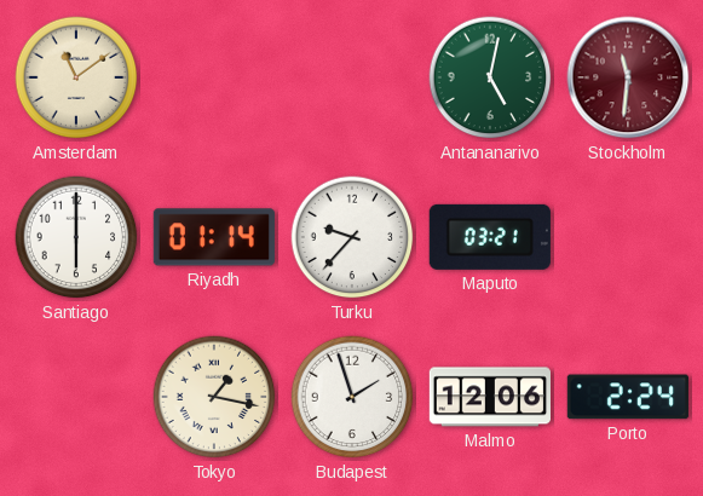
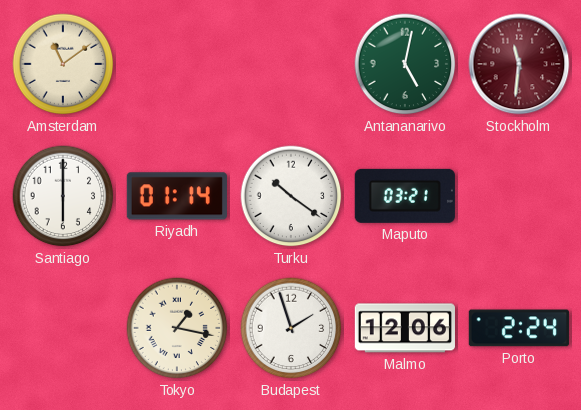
Turku: 9:37 -> 10:21
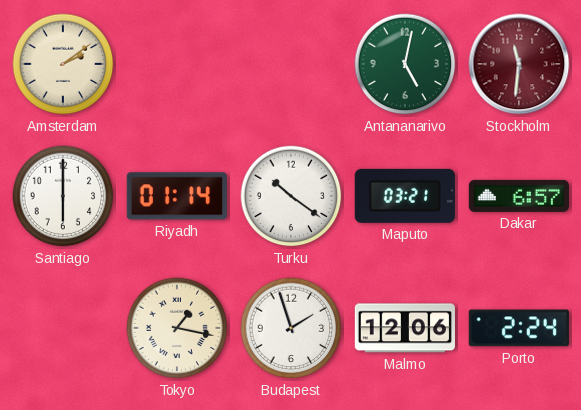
Amsterdam: 11:09 -> 2:09
Dakar: none -> 6:57
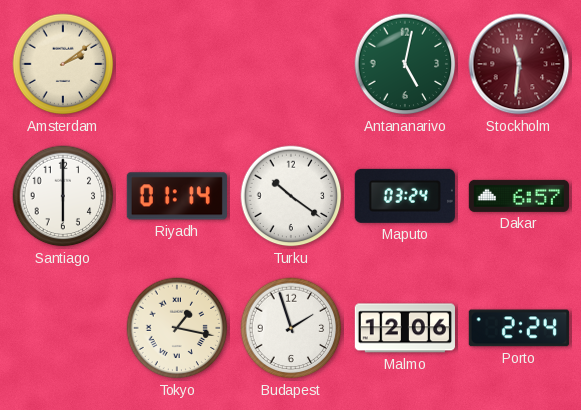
Maputo: 03:21 -> 03:24
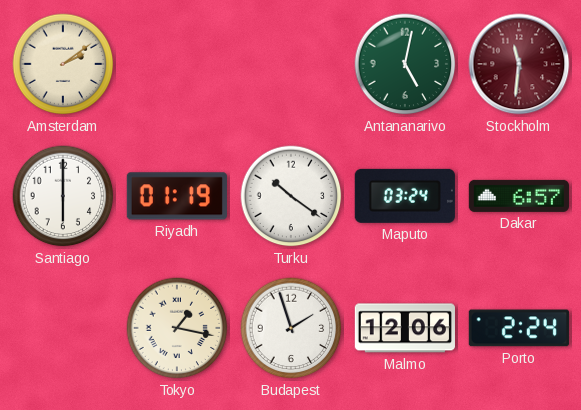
Riyadh: 01:14 -> 01:19
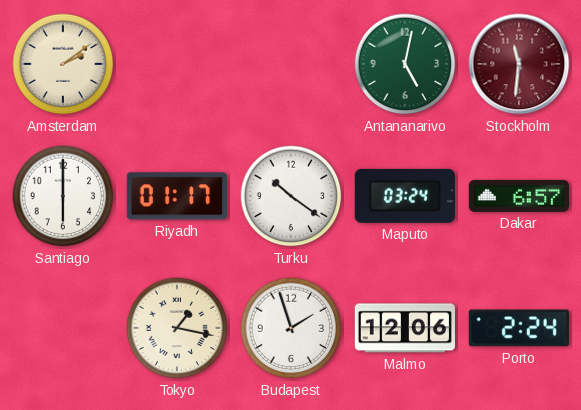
Riyadh: 01:19 -> 01:17
